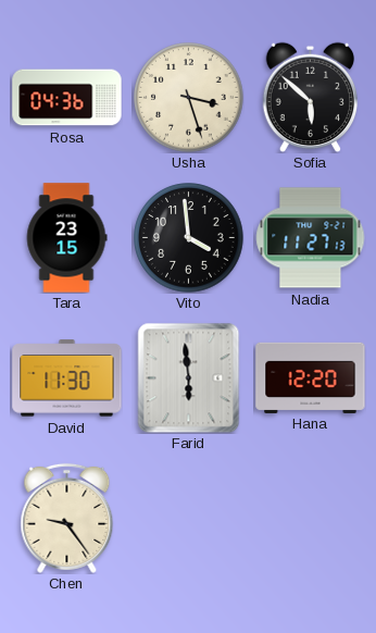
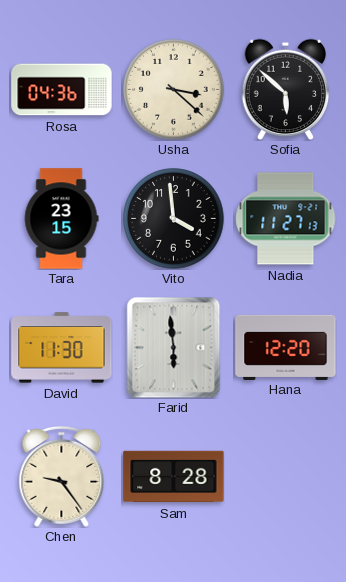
Usha: 3:27 -> 3:22
Sam: none -> 8:28
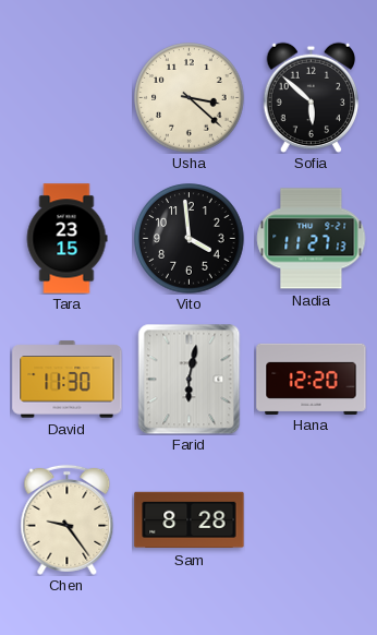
Rosa: 04:36 -> none
Farid: 5:59 -> 6:02
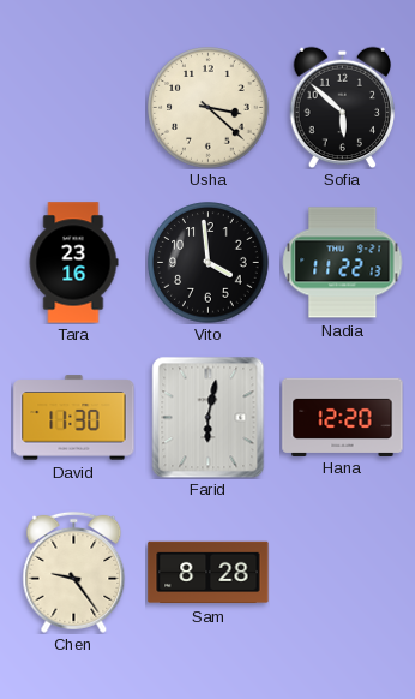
Tara: 23:15 -> 23:16
Nadia: 11:27 -> 11:22
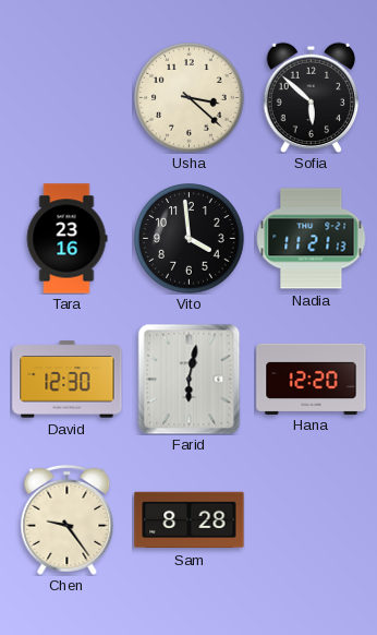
Nadia: 11:22 -> 11:21
David: 11:30 -> 12:30
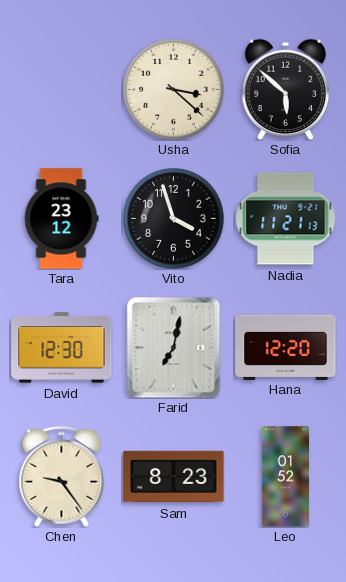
Tara: 23:16 -> 23:12
Vito: 3:59 -> 3:57
Farid: 6:02 -> 7:02
Sam: 8:28 -> 8:23
Leo: none -> 01:52
